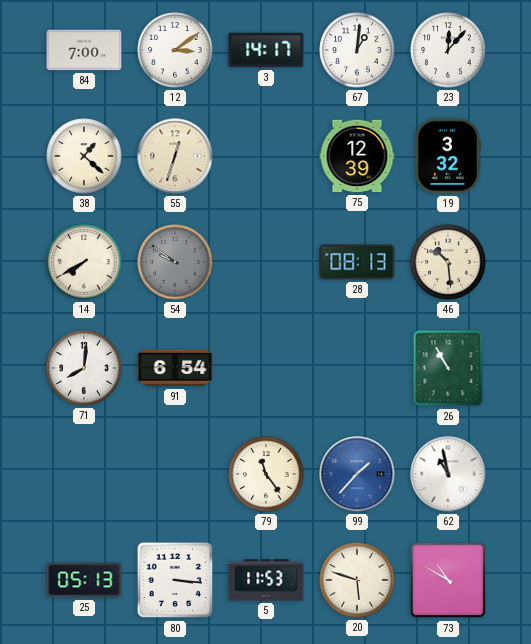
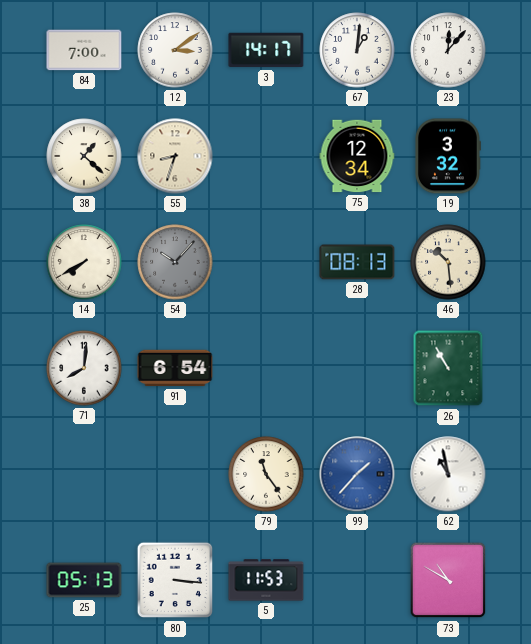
55: 12:33 -> 8:33
75: 12:39 -> 12:34
54: 9:51 -> 10:07
20: 5:48 -> none
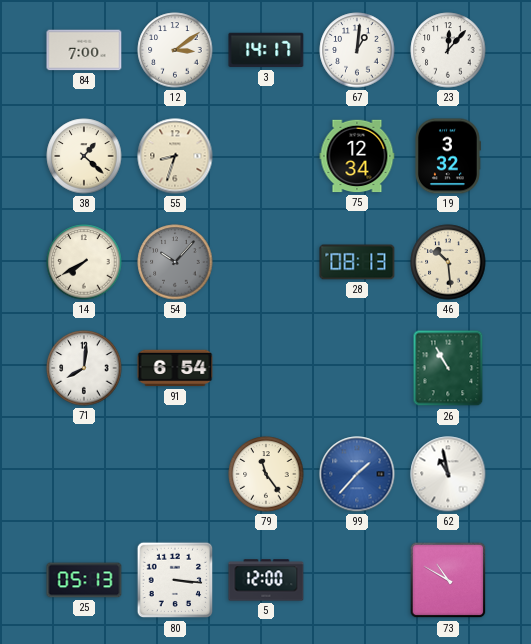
5: 11:53 -> 12:00
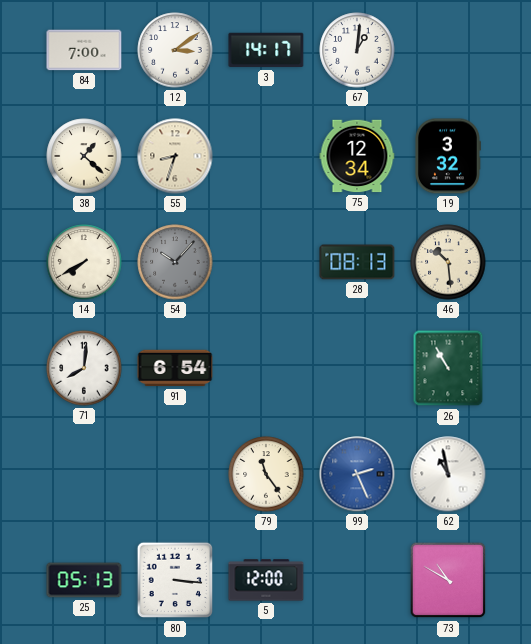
23: 12:07 -> none
99: 1:37 -> 2:26
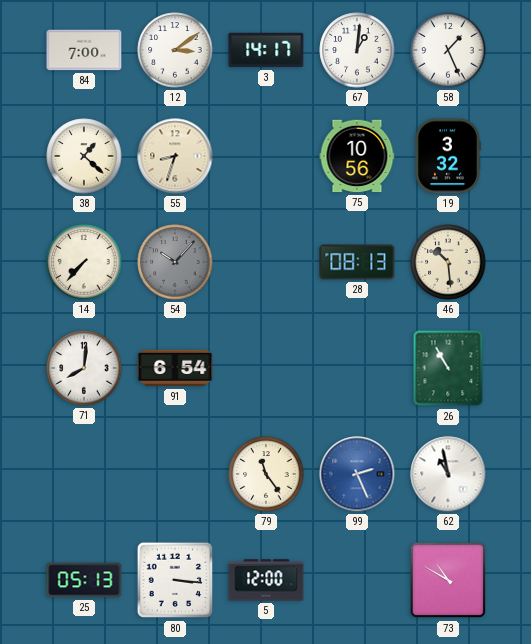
58: none -> 1:26
75: 12:34 -> 10:56
14: 7:40 -> 7:37
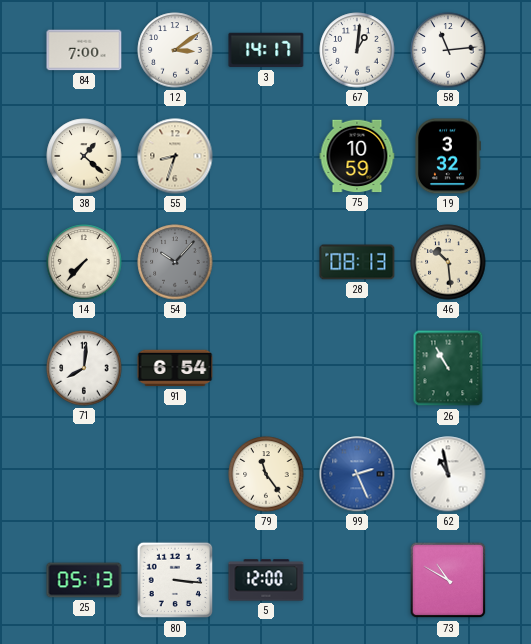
58: 1:26 -> 11:14
75: 10:56 -> 10:59
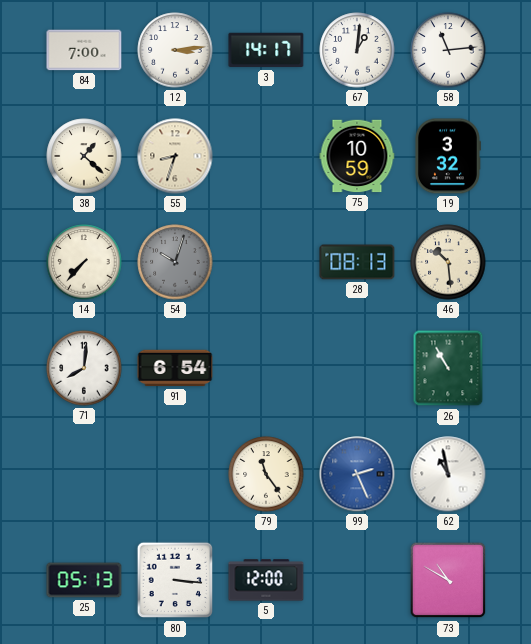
12: 3:09 -> 3:14
54: 10:07 -> 10:03
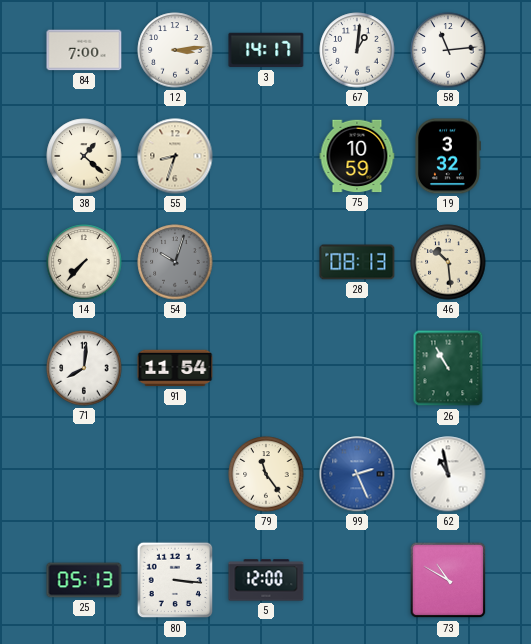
91: 6:54 -> 11:54
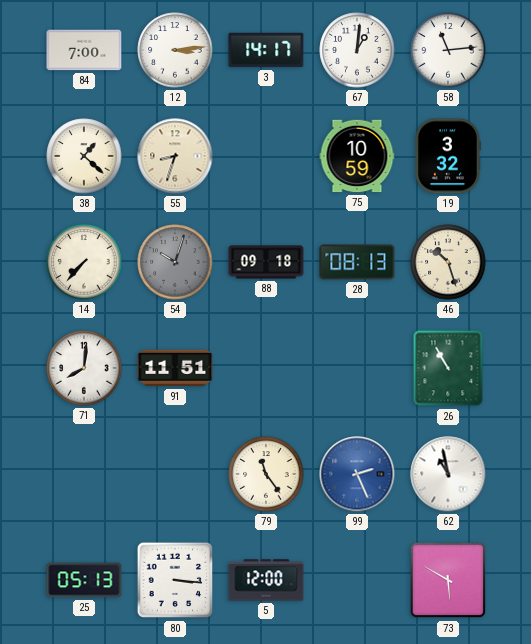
88: none -> 09:18
46: 10:29 -> 10:27
91: 11:54 -> 11:51
73: 10:50 -> 5:50
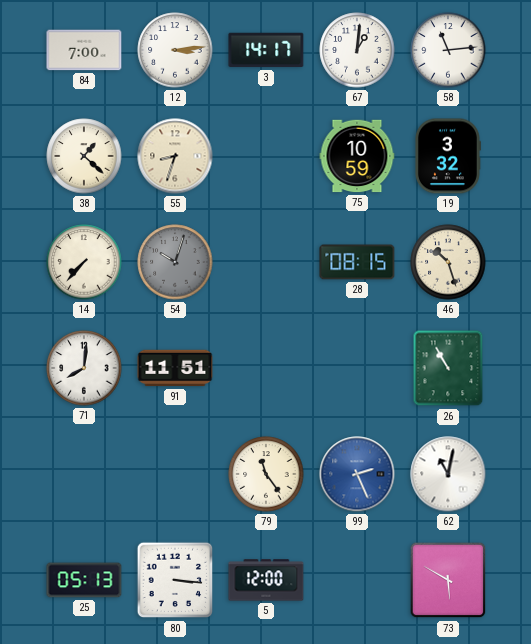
88: 09:18 -> none
28: 08:13 -> 08:15
62: 10:58 -> 11:02
